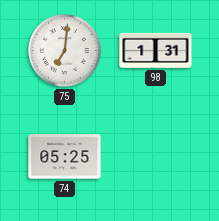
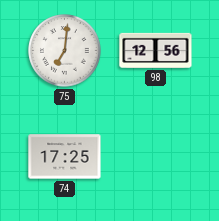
98: 1:31 -> 12:56
74: 05:25 -> 17:25
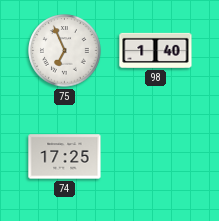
75: 7:01 -> 6:56
98: 12:56 -> 1:40
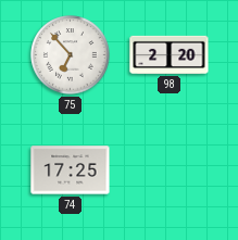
75: 6:56 -> 6:53
98: 1:40 -> 2:20
